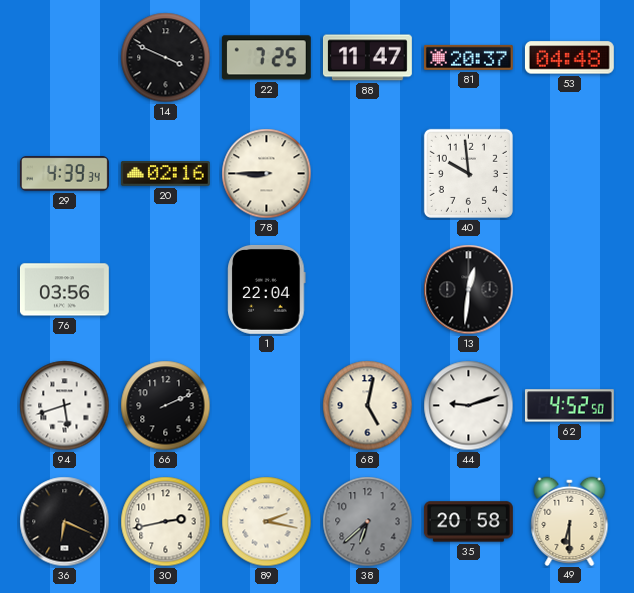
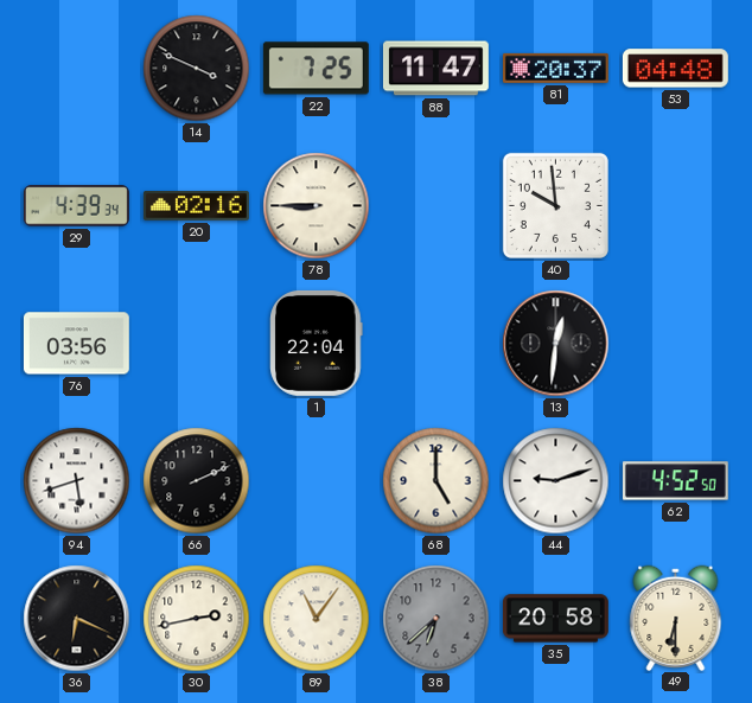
68: 5:02 -> 5:00
89: 2:17 -> 11:06
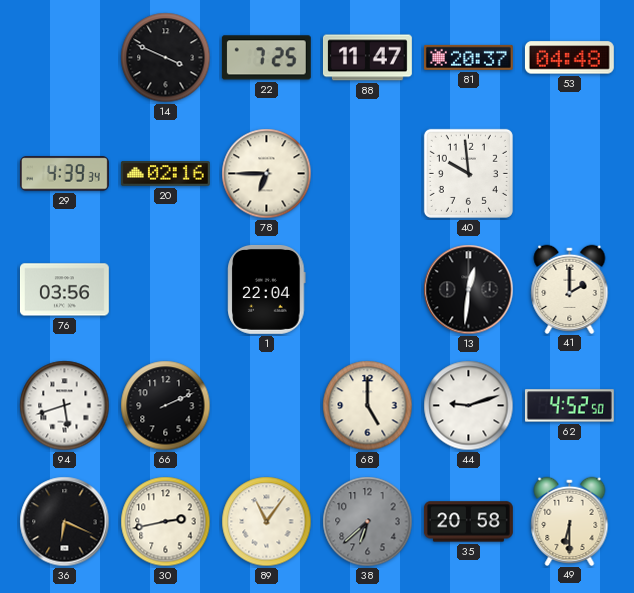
78: 8:45 -> 6:45
41: none -> 2:00
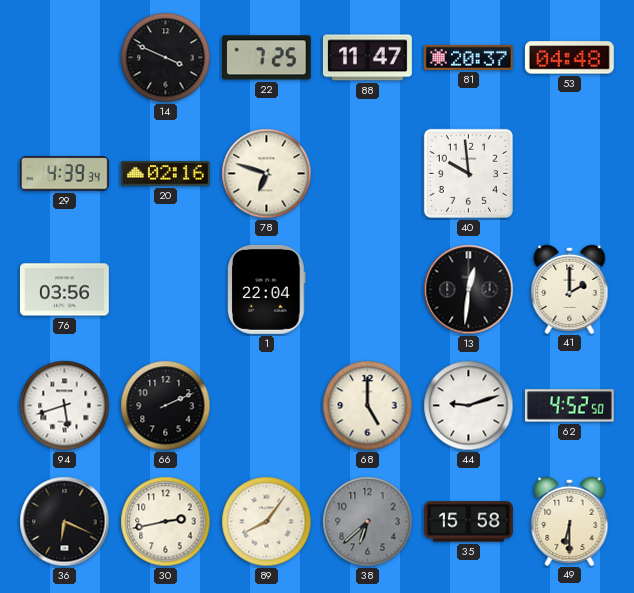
78: 6:45 -> 6:48
89: 11:06 -> 8:06
35: 20:58 -> 15:58
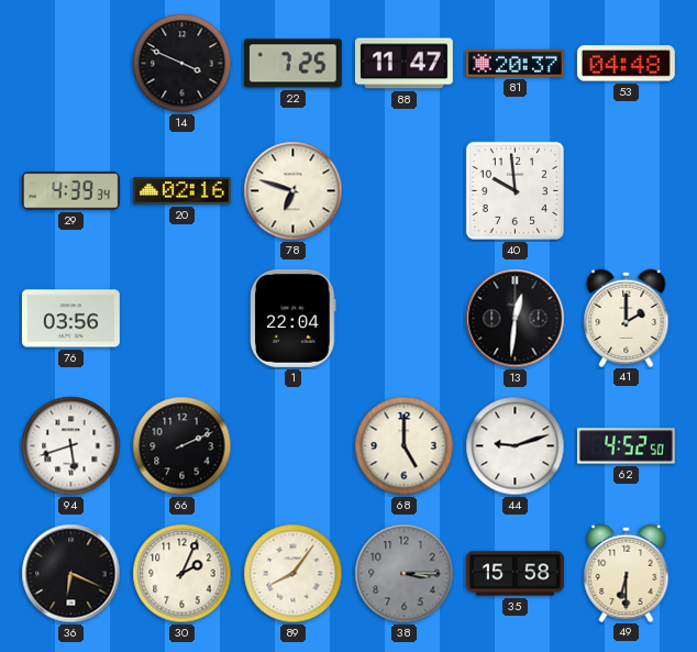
30: 2:43 -> 2:04
38: 6:38 -> 3:15
